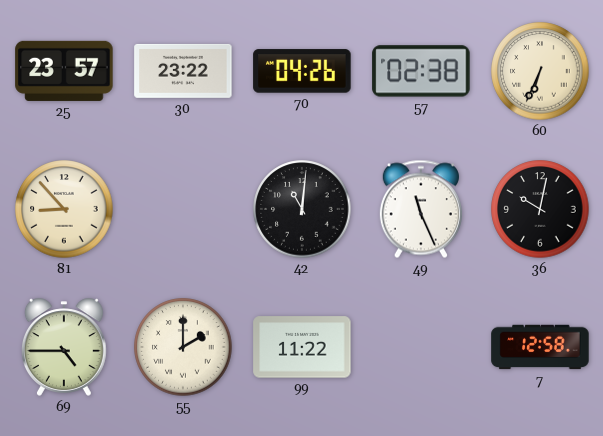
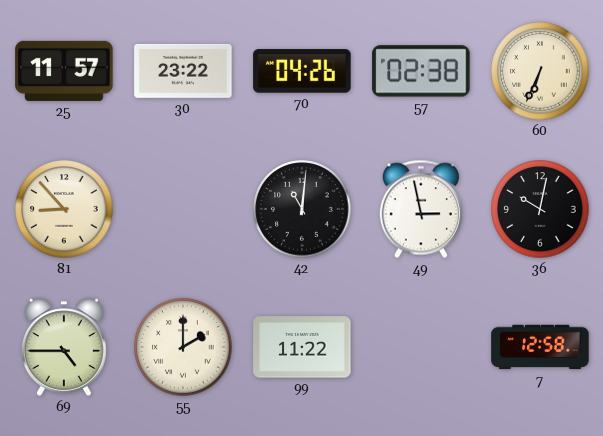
25: 23:57 -> 11:57
49: 11:26 -> 2:58
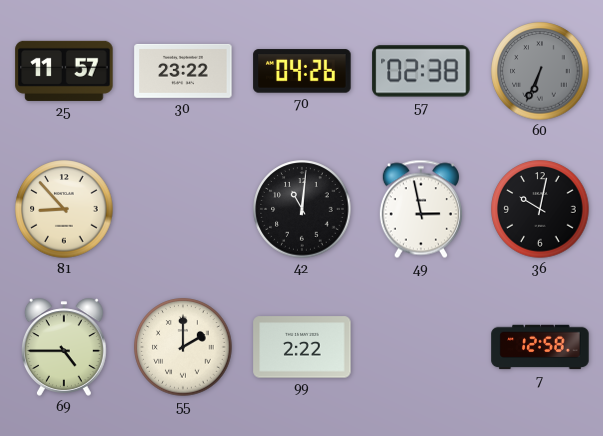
60 dial: cream -> grey
99: 11:22 -> 2:22
